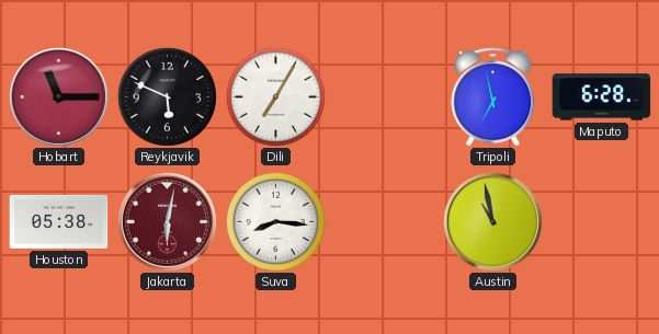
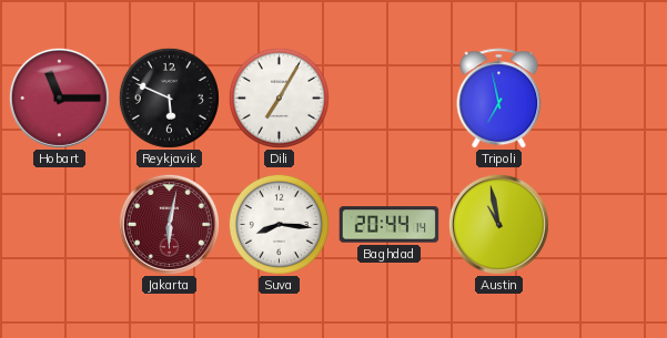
Maputo: 6:28 -> none
Houston: 05:38 -> none
Baghdad: none -> 20:44
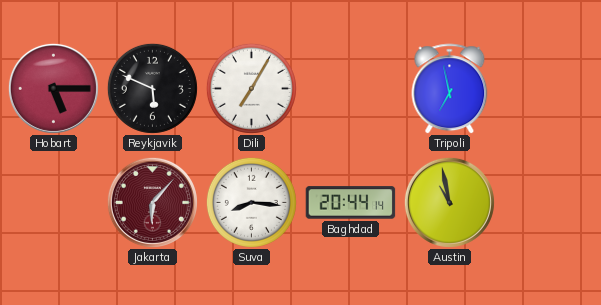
Hobart: 11:15 -> 5:15
Jakarta: 6:02 -> 6:07
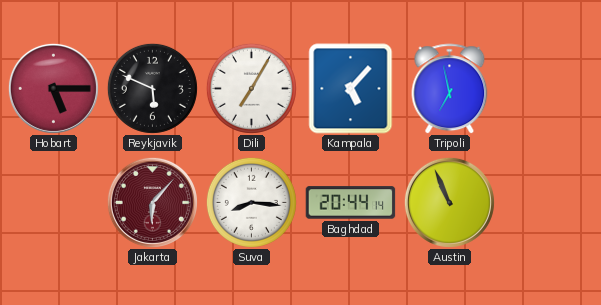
Kampala: none -> 5:07
Austin: 10:58 -> 10:56
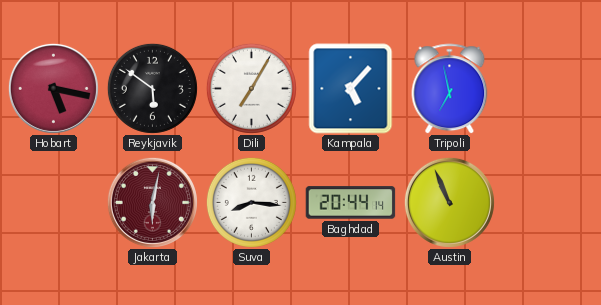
Hobart: 5:15 -> 5:17
Reykjavik: 5:49 -> 5:51
Jakarta: 6:07 -> 6:02
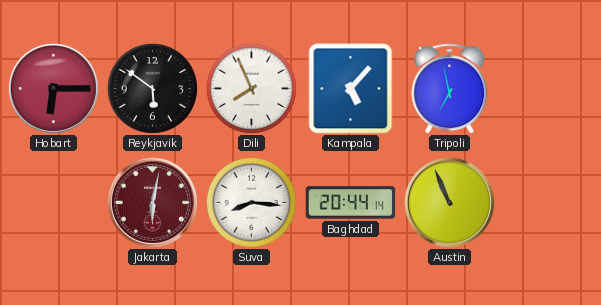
Hobart: 5:17 -> 6:15
Dili: 7:05 -> 7:56
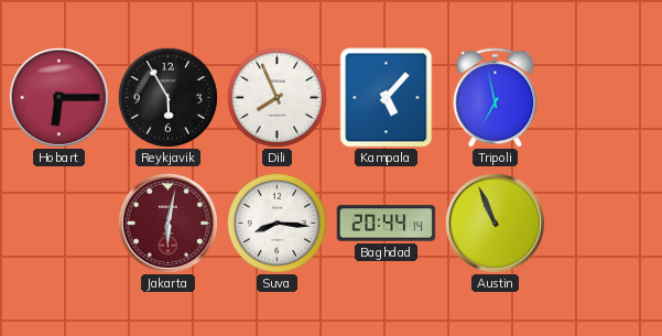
Reykjavik: 5:51 -> 5:55
